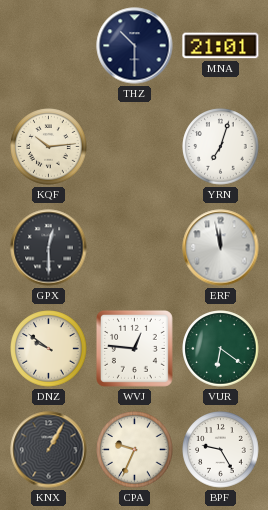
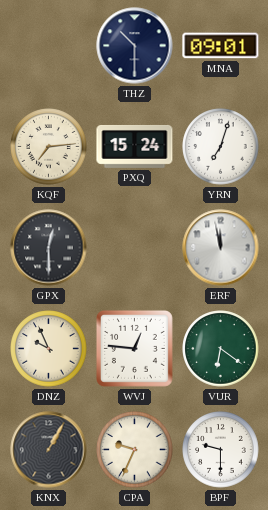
MNA: 21:01 -> 09:01
KQF: 10:14 -> 7:14
PXQ: none -> 15:24
DNZ: 9:51 -> 9:56
BPF: 9:25 -> 9:30
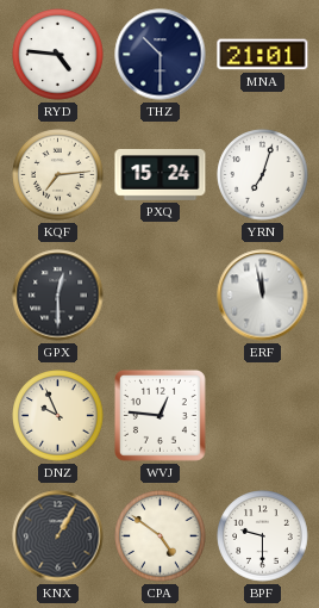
RYD: none -> 4:46
MNA: 09:01 -> 21:01
VUR: 6:21 -> none
CPA: 9:34 -> 4:51
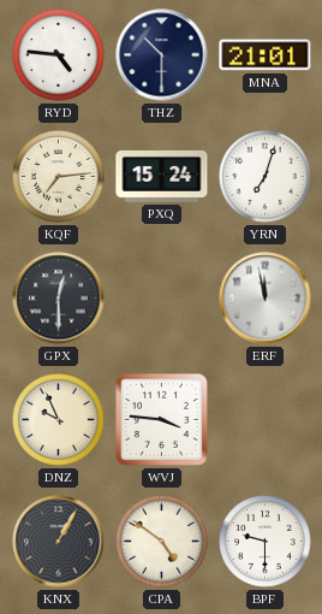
WVJ: 12:46 -> 3:46
